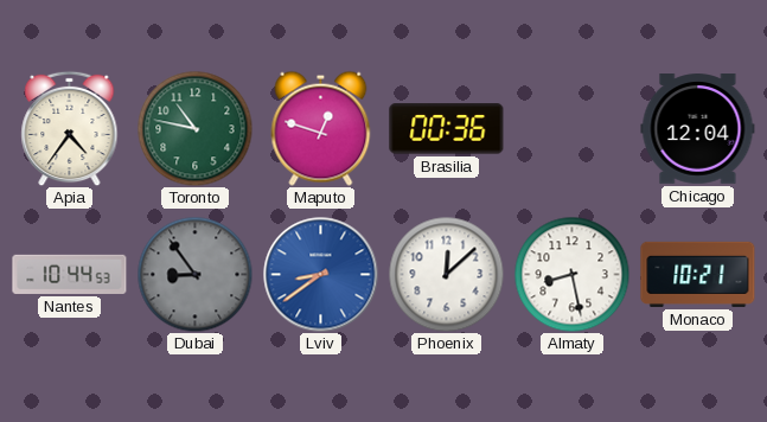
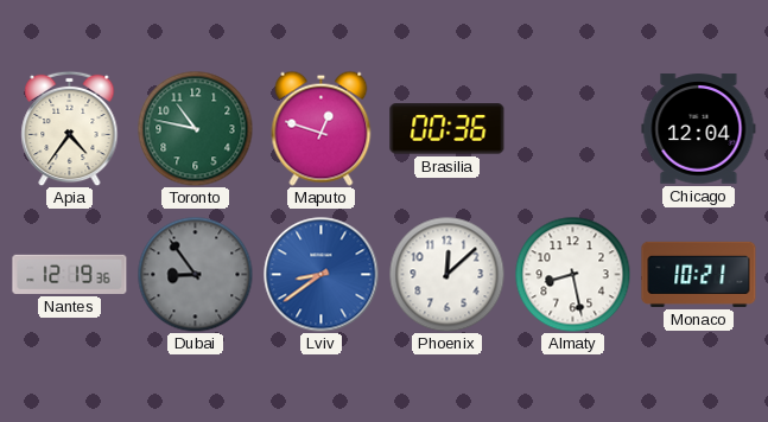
Nantes: 10:44 -> 12:19
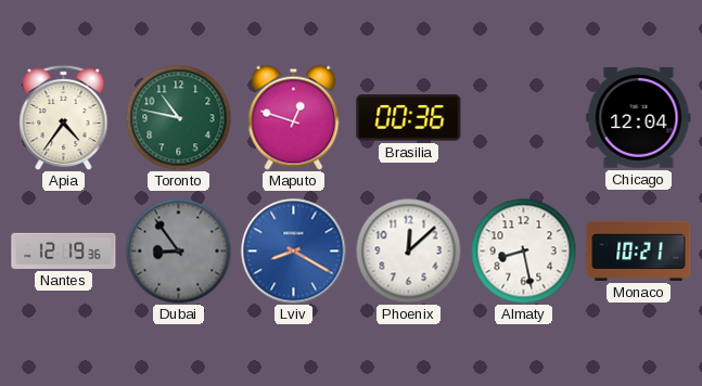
Lviv: 8:39 -> 8:20
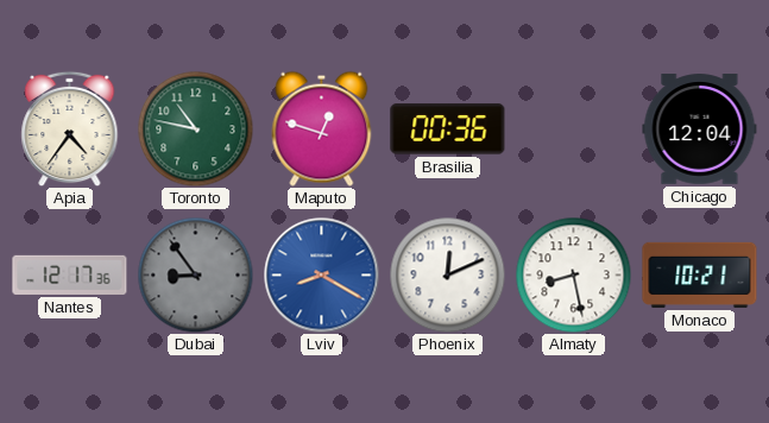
Nantes: 12:19 -> 12:17
Phoenix: 12:08 -> 12:11
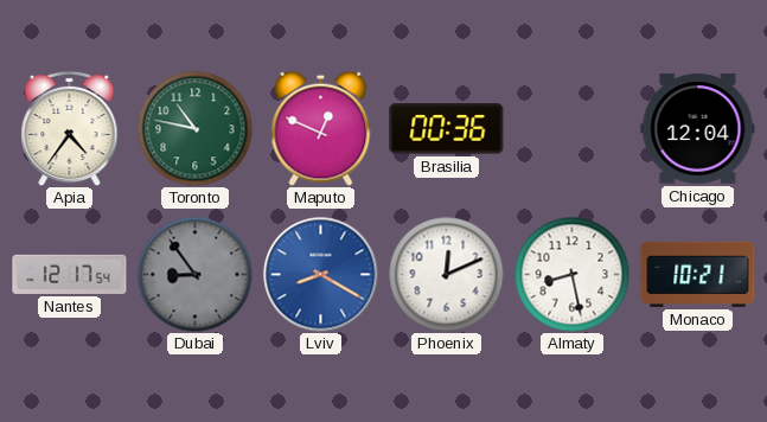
Maputo: 12:48 -> 12:49
Nantes: 12:17:36 -> 12:17:54
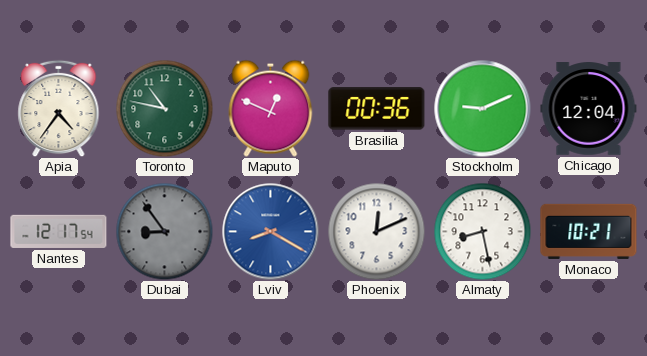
Stockholm: none -> 9:11
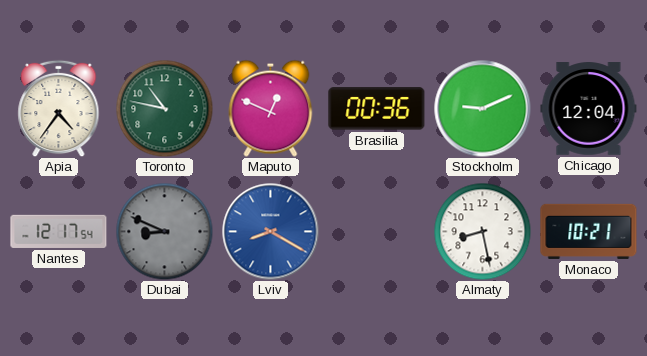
Dubai: 8:54 -> 8:49
Phoenix: 12:11 -> none
